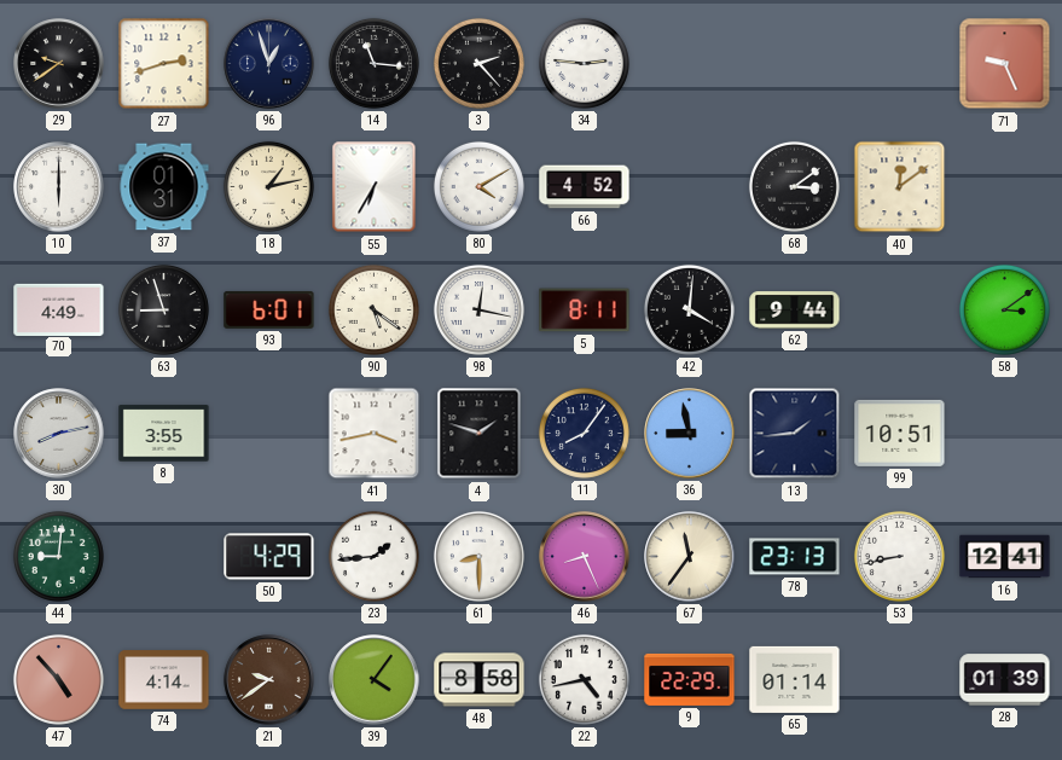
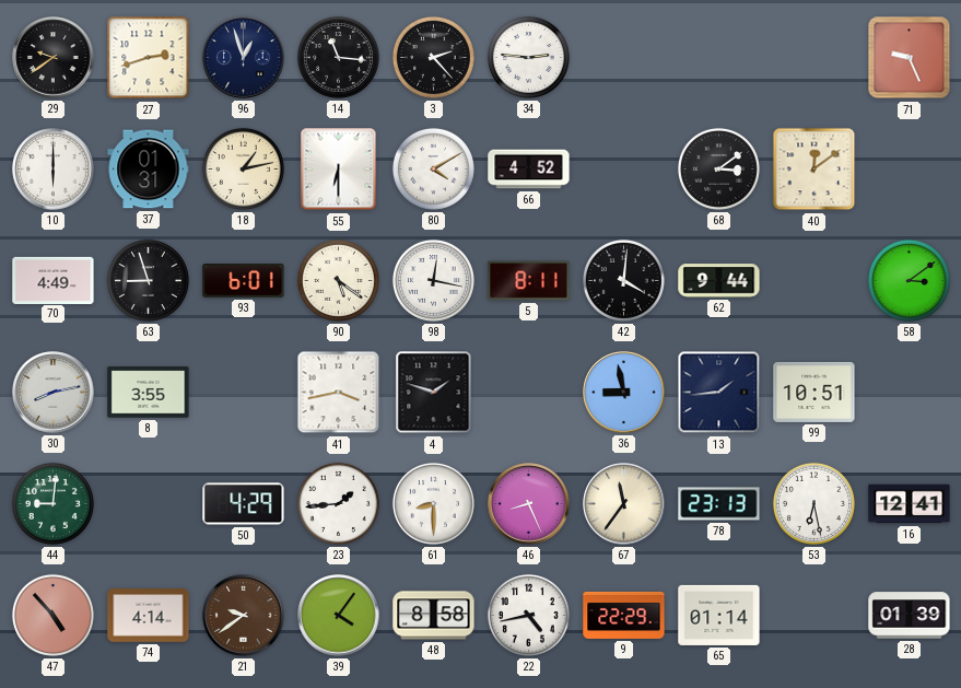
55: 6:35 -> 6:30
11: 8:06 -> none
53: 8:43 -> 6:28
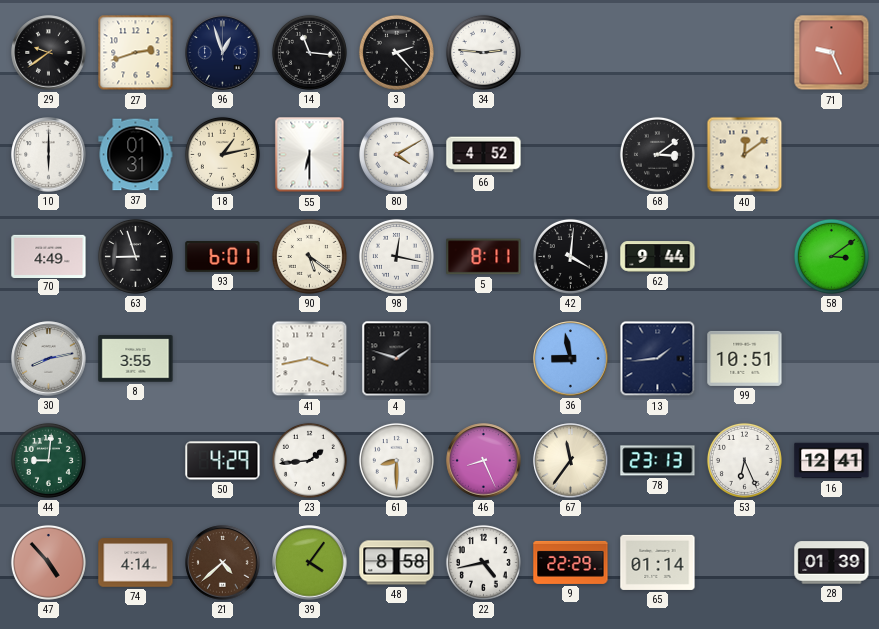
53: 6:28 -> 6:26
21: 9:39 -> 4:38
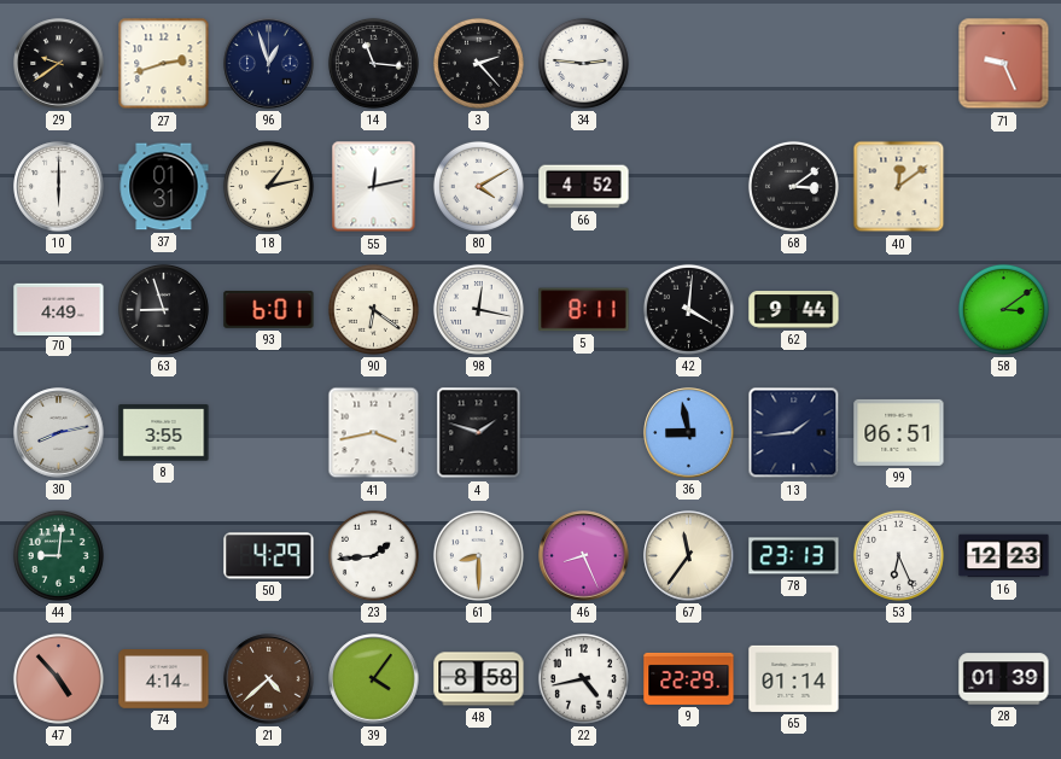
55: 6:30 -> 12:13
90: 5:21 -> 6:21
99: 10:51 -> 06:51
16: 12:41 -> 12:23
